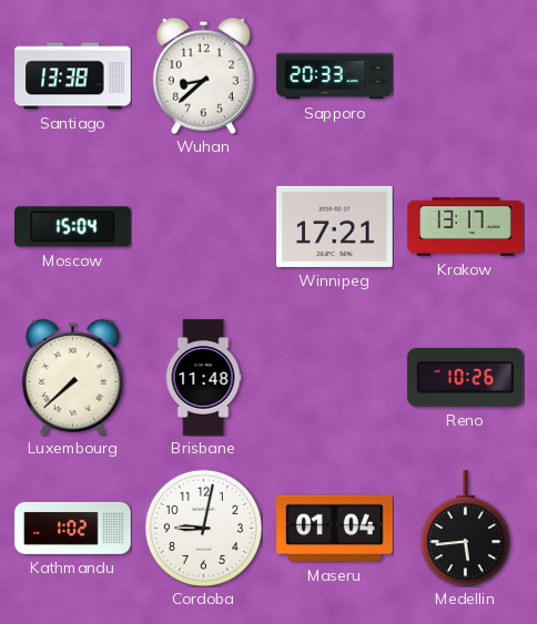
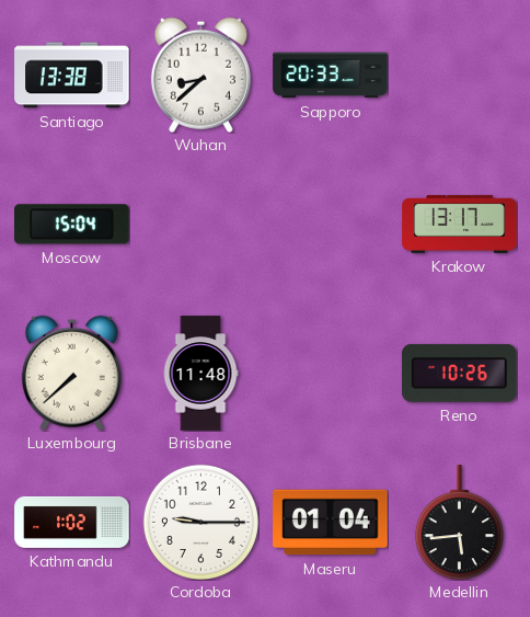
Winnipeg: 17:21 -> none
Cordoba: 9:02 -> 9:15
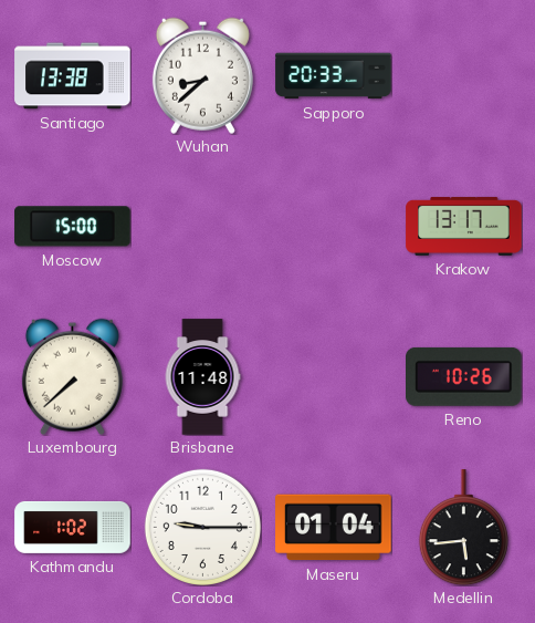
Moscow: 15:04 -> 15:00
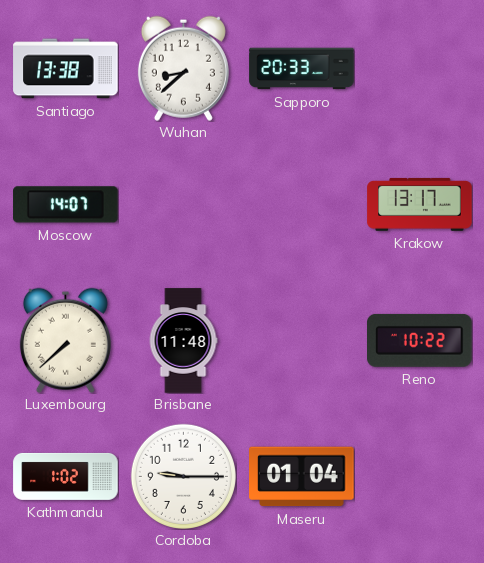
Moscow: 15:00 -> 14:07
Reno: 10:26 -> 10:22
Medellin: 5:44 -> none
